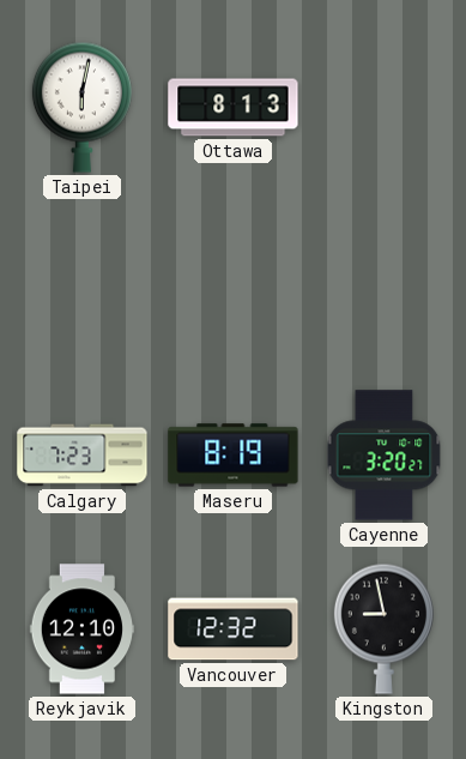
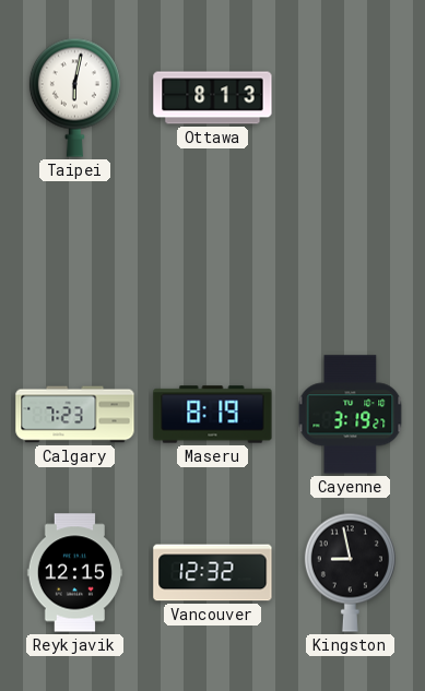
Cayenne: 3:20 -> 3:19
Reykjavik: 12:10 -> 12:15
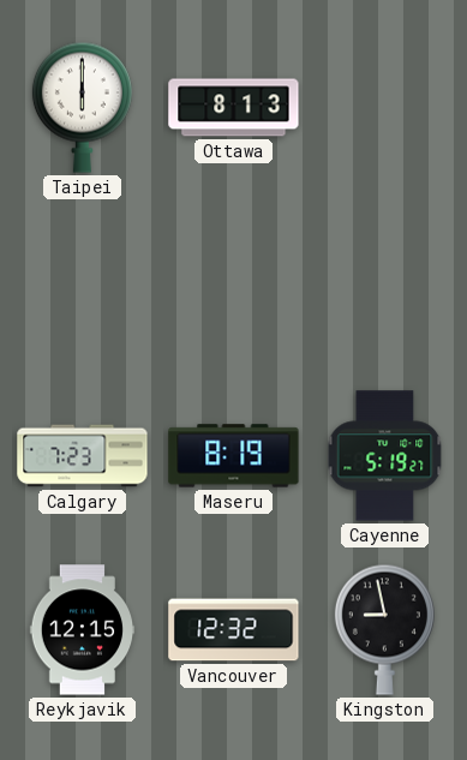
Taipei: 6:02 -> 6:00
Cayenne: 3:19 -> 5:19
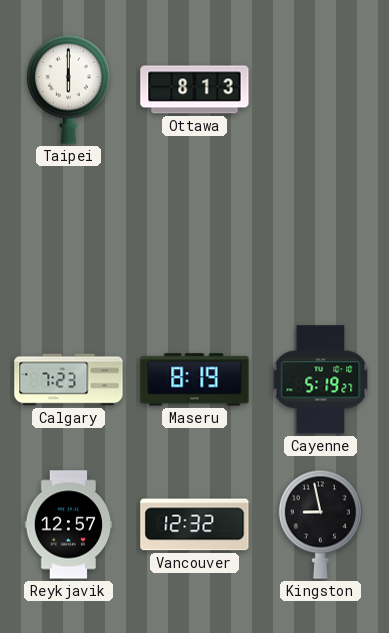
Reykjavik: 12:15 -> 12:57
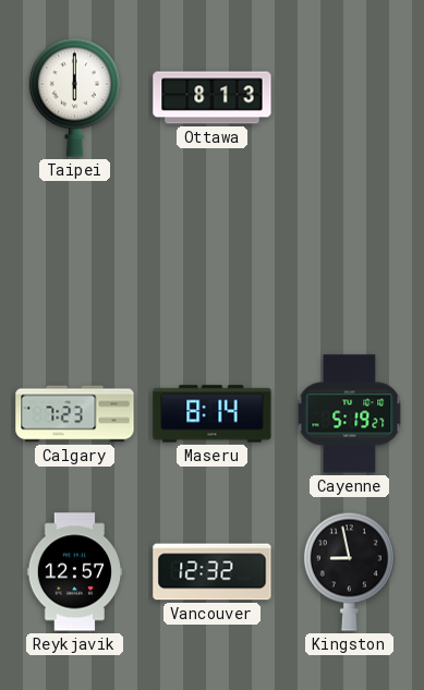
Maseru: 8:19 -> 8:14
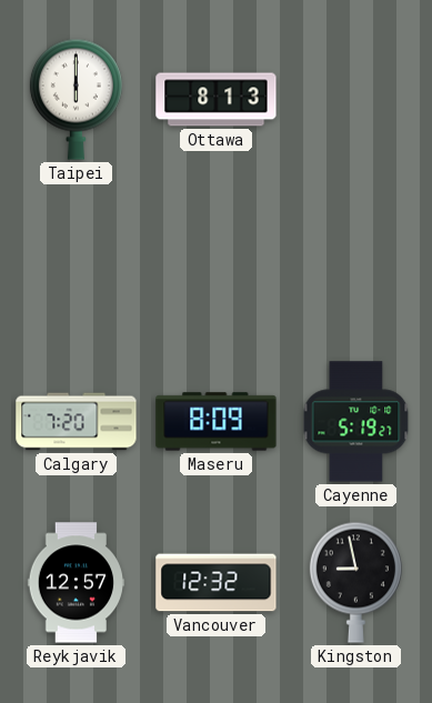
Calgary: 7:23 -> 7:20
Maseru: 8:14 -> 8:09
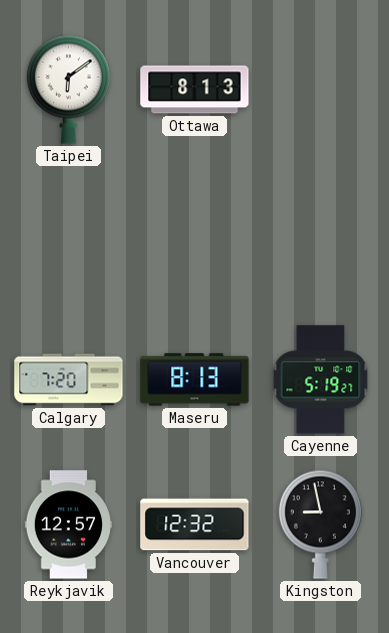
Taipei: 6:00 -> 6:09
Maseru: 8:09 -> 8:13
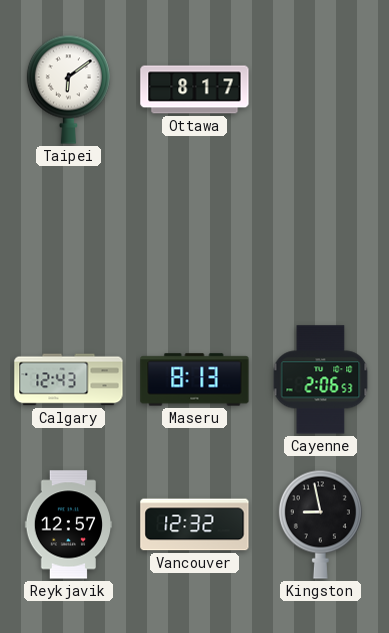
Ottawa: 8:13 -> 8:17
Calgary: 7:20 -> 12:43
Cayenne: 5:19 -> 2:06
